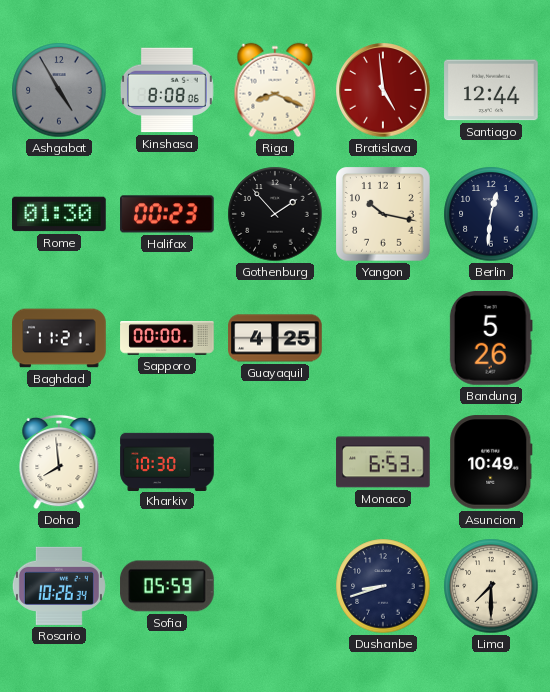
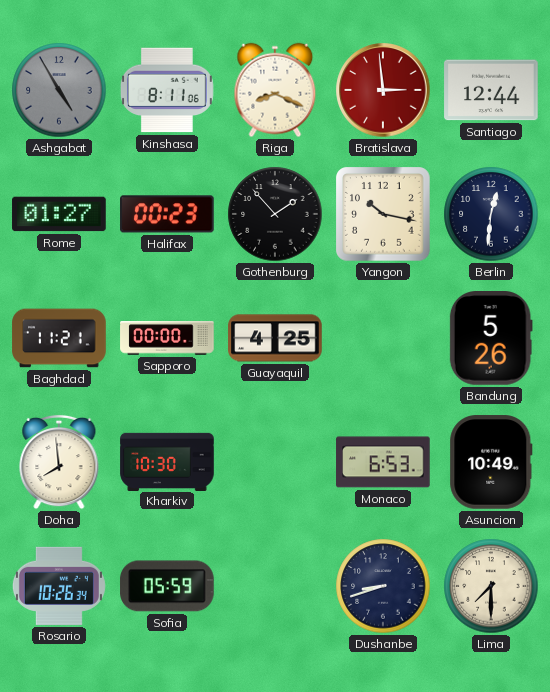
Kinshasa: 8:08 -> 8:11
Bratislava: 4:59 -> 2:59
Rome: 01:30 -> 01:27
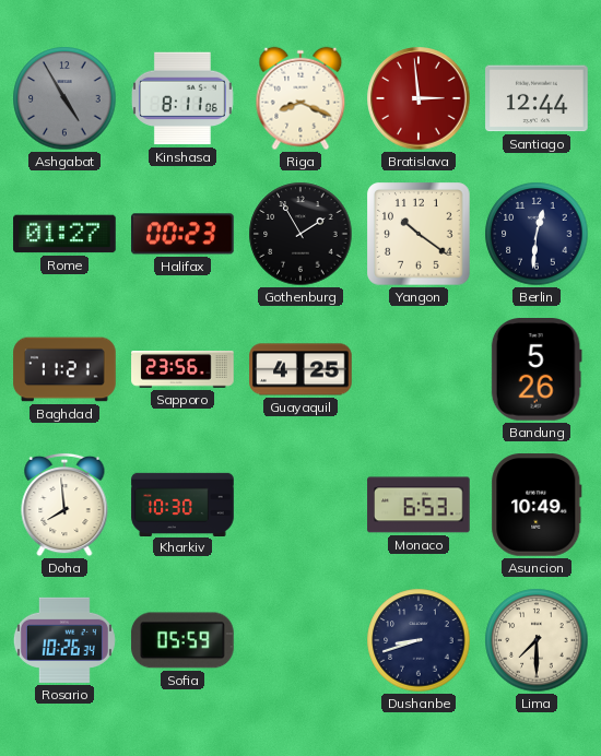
Gothenburg: 1:53 -> 1:55
Yangon: 10:17 -> 10:21
Sapporo: 00:00 -> 23:56
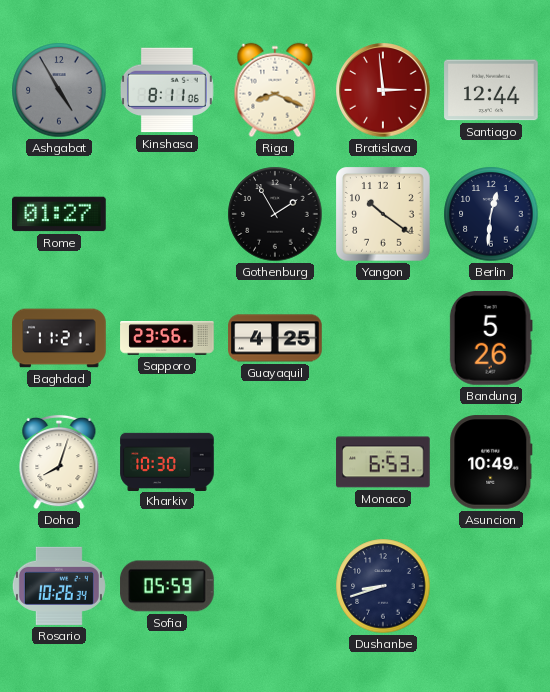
Halifax: 00:23 -> none
Doha: 7:59 -> 8:03
Lima: 7:30 -> none
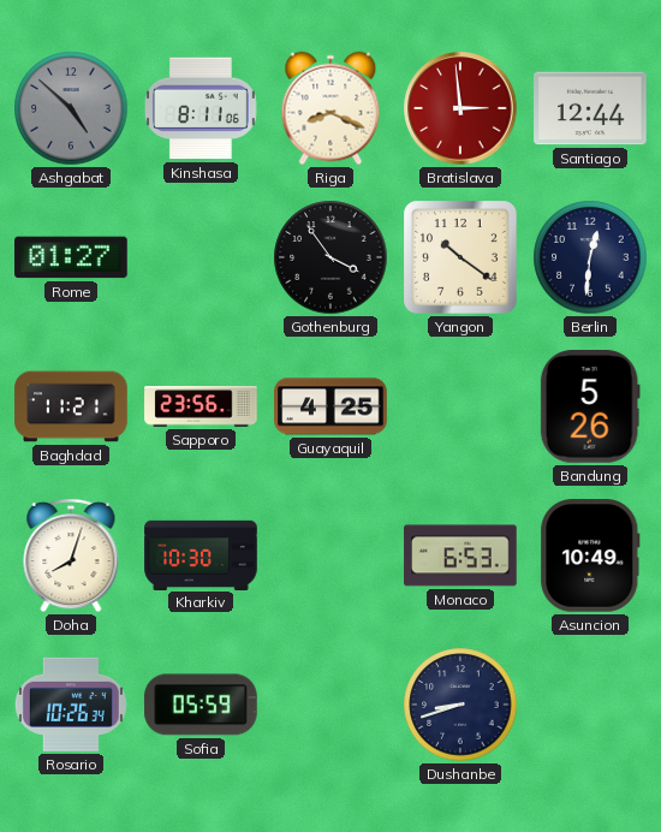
Ashgabat: 4:55 -> 4:52
Gothenburg: 1:55 -> 3:54
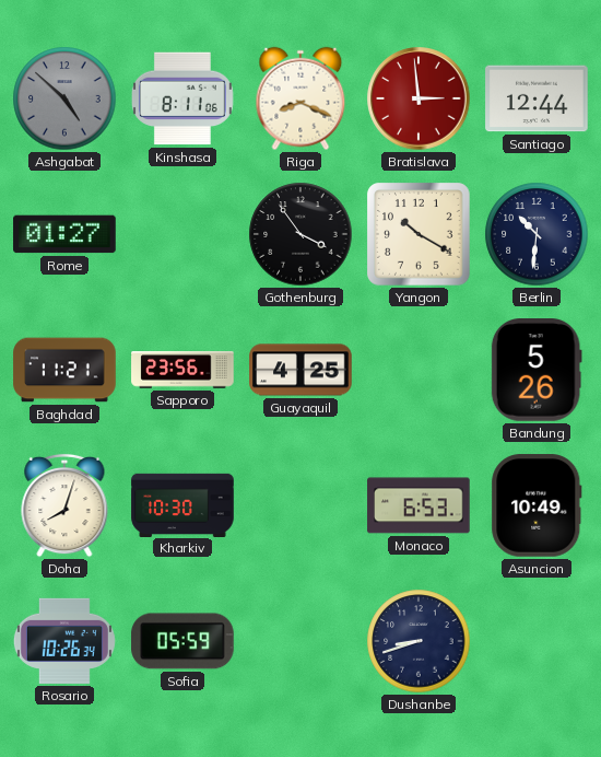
Yangon: 10:21 -> 10:20
Berlin: 12:31 -> 10:31
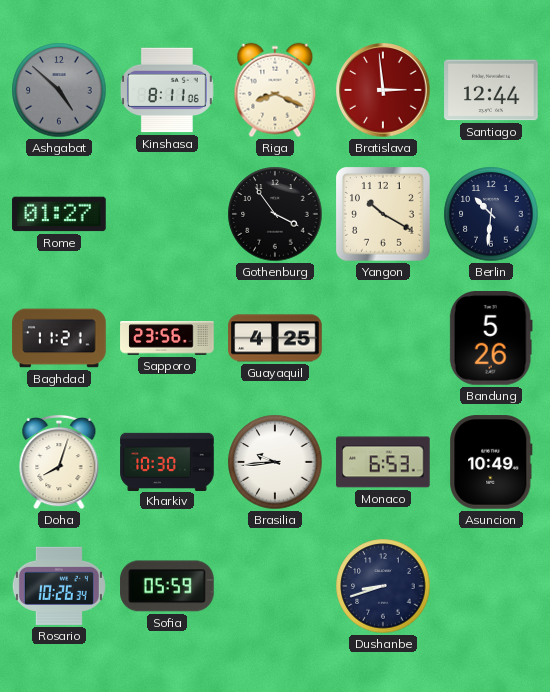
Brasilia: none -> 9:44
